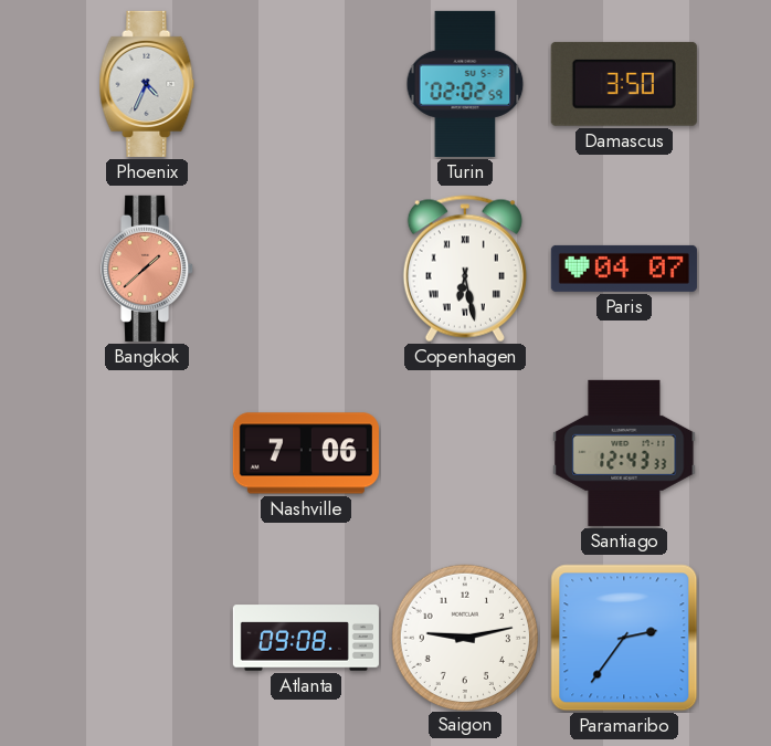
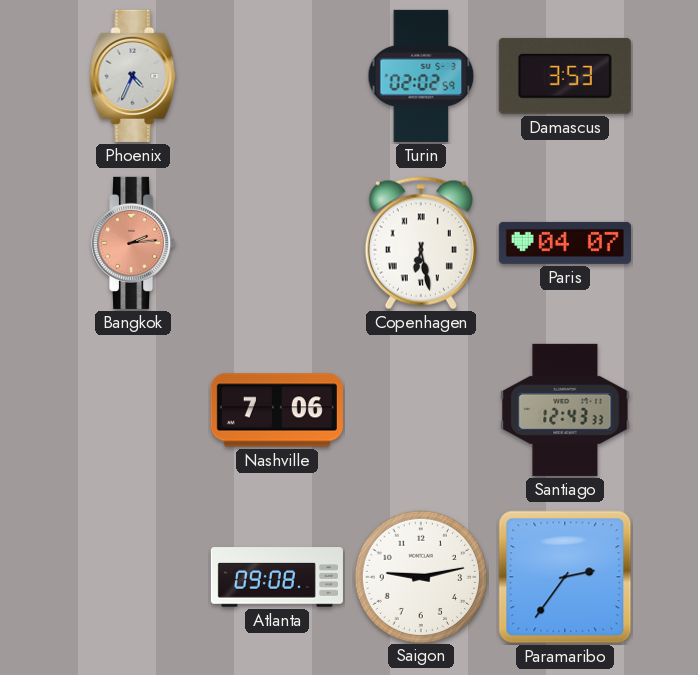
Damascus: 3:50 -> 3:53
Bangkok: 1:38 -> 2:14
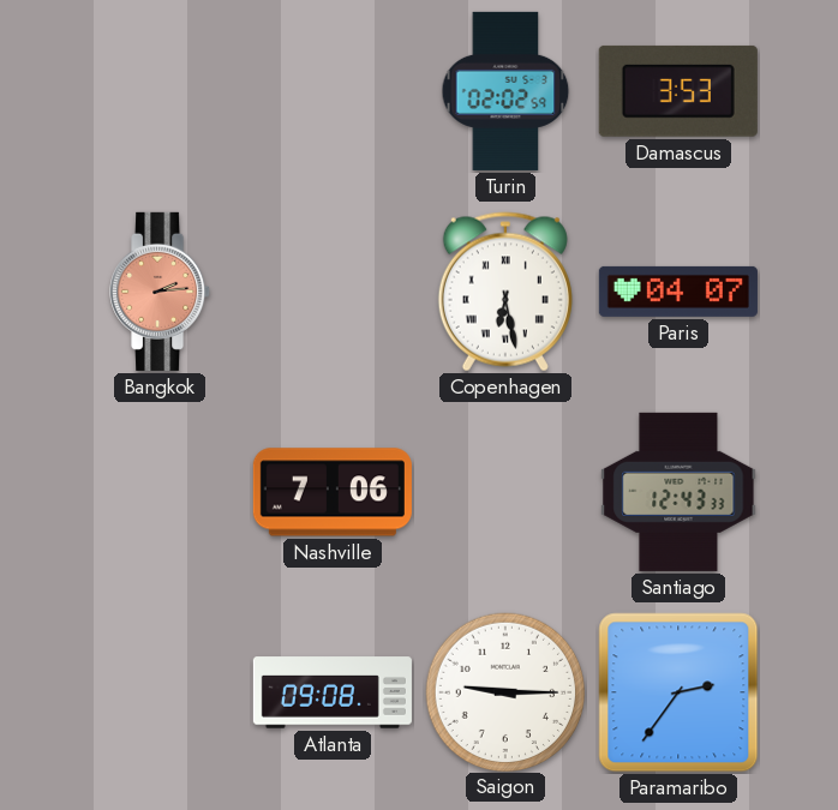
Phoenix: 4:34 -> none
Saigon: 9:13 -> 9:15
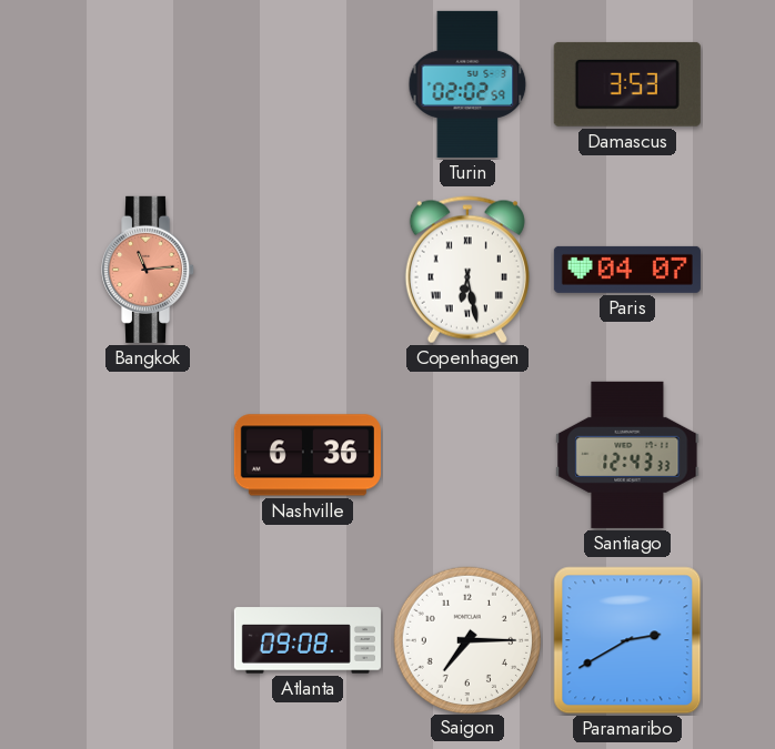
Bangkok: 2:14 -> 11:14
Nashville: 7:06 -> 6:36
Saigon: 9:15 -> 7:15
Paramaribo: 2:36 -> 2:40
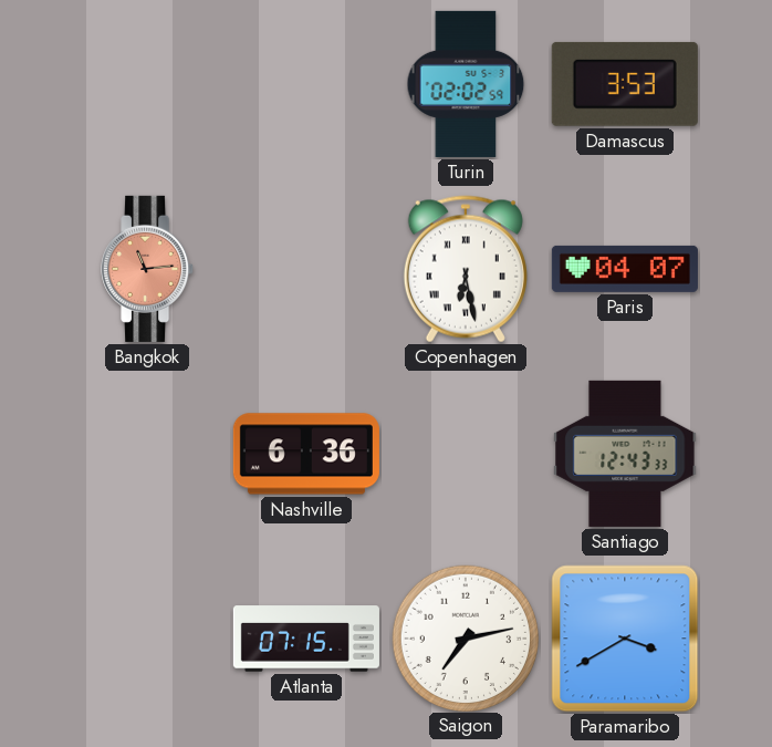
Atlanta: 09:08 -> 07:15
Saigon: 7:15 -> 7:13
Paramaribo: 2:40 -> 3:40
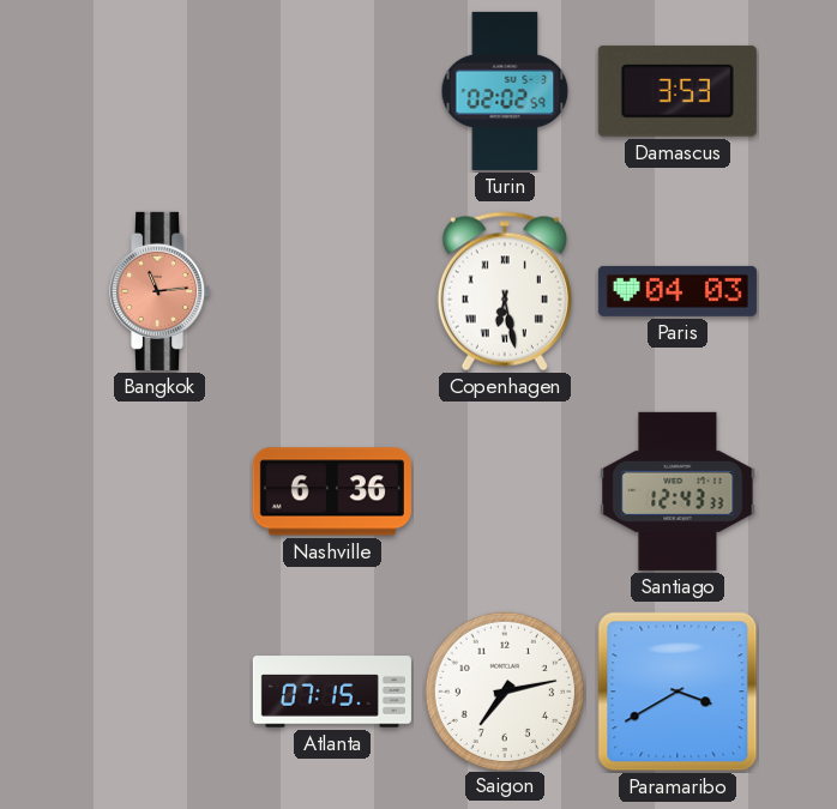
Paris: 04:07 -> 04:03
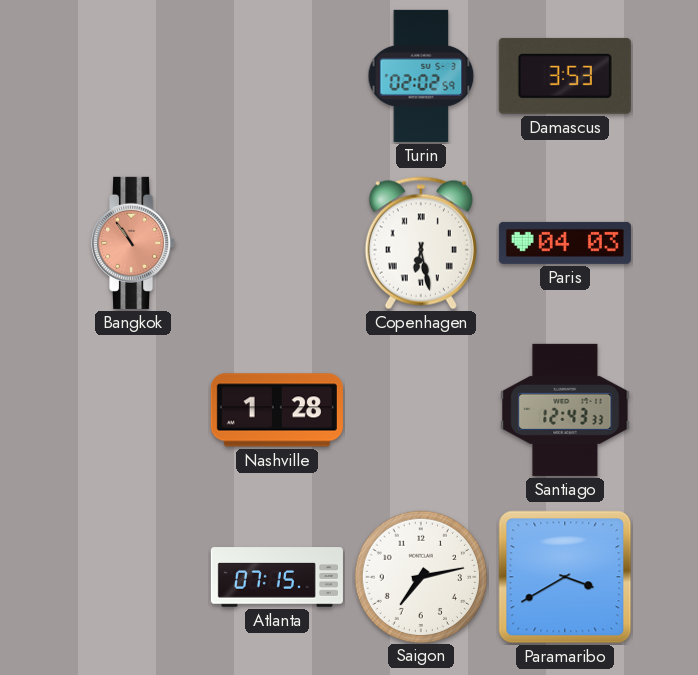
Bangkok: 11:14 -> 10:54
Nashville: 6:36 -> 1:28
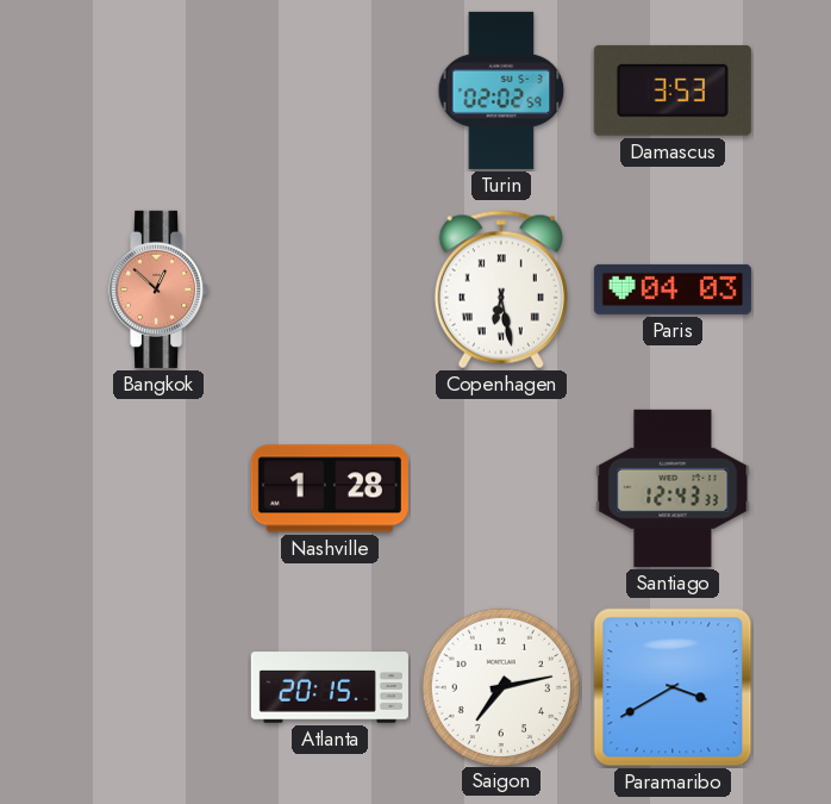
Bangkok: 10:54 -> 12:52
Atlanta: 07:15 -> 20:15
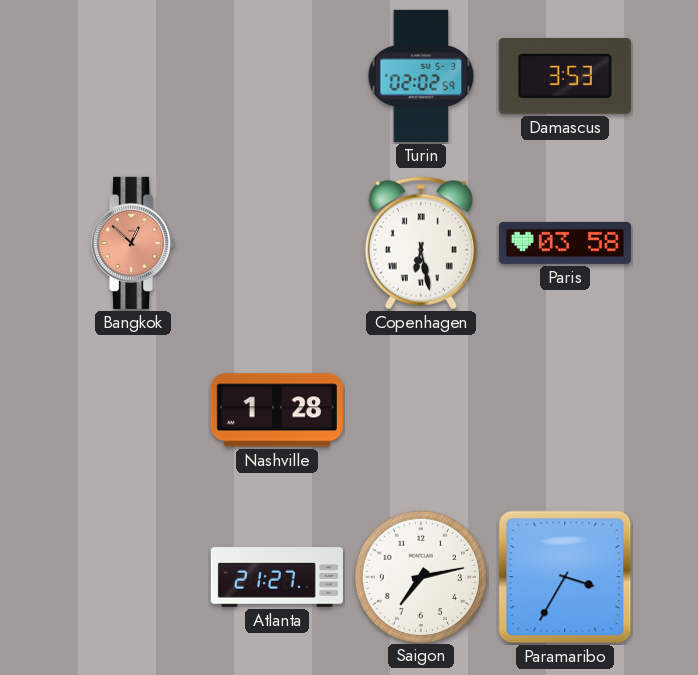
Paris: 04:03 -> 03:58
Santiago: 12:43 -> none
Atlanta: 20:15 -> 21:27
Paramaribo: 3:40 -> 3:35
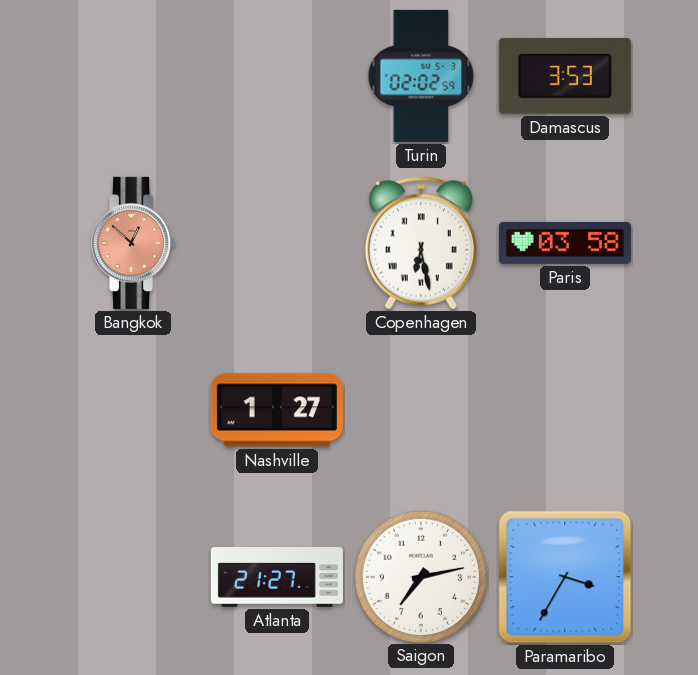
Nashville: 1:28 -> 1:27
